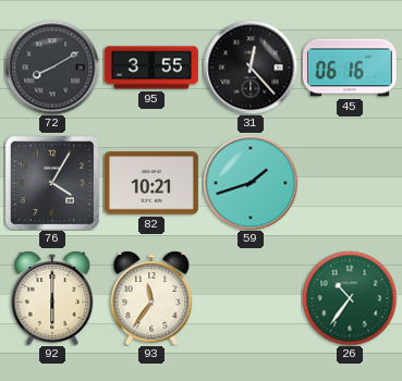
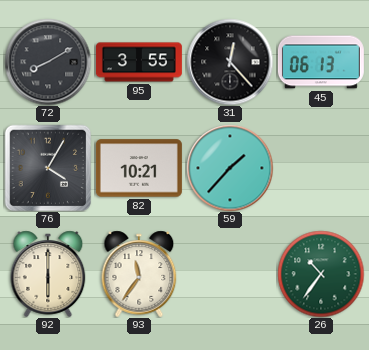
45: 06:16 -> 06:13
59: 1:42 -> 1:37
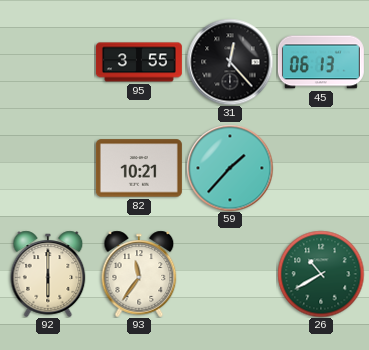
72: 8:10 -> none
76: 4:05 -> none
26: 10:36 -> 10:40
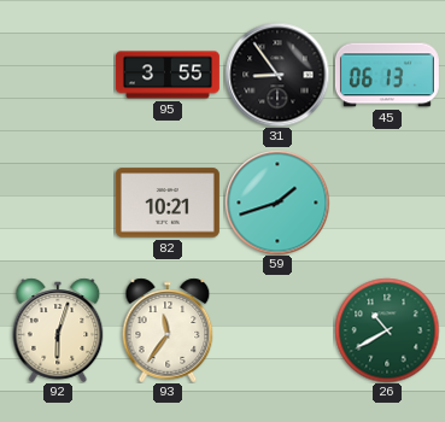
31: 12:23 -> 8:54
59: 1:37 -> 1:42
92: 6:00 -> 6:03
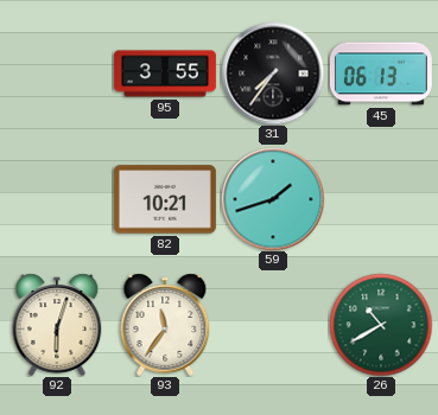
31: 8:54 -> 7:36
